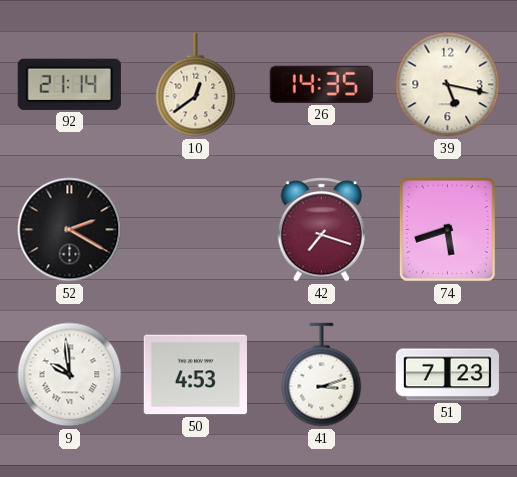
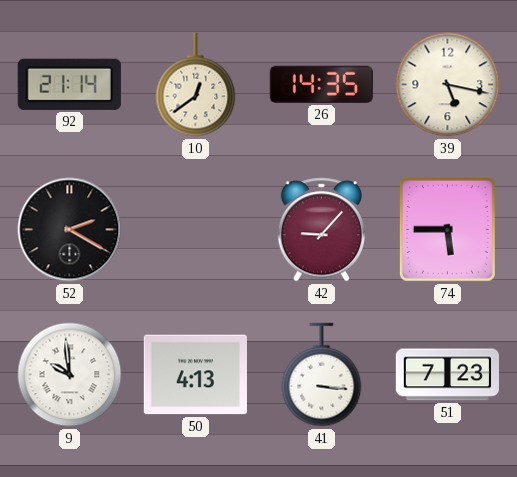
42: 7:18 -> 9:07
74: 5:42 -> 5:45
50: 4:53 -> 4:13
41: 3:12 -> 3:16
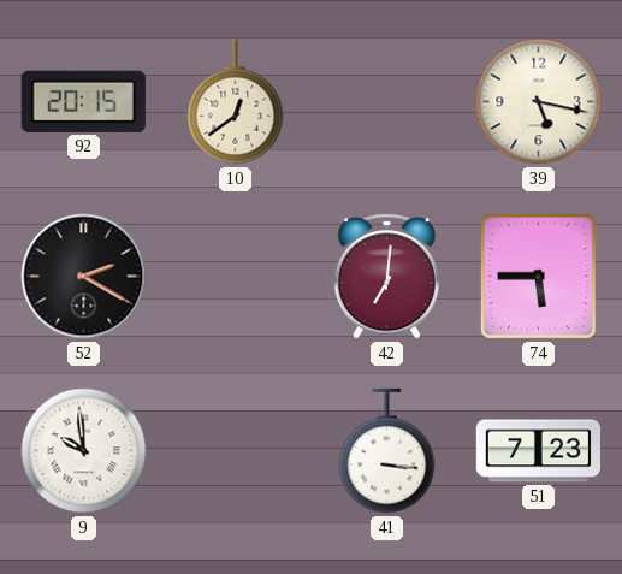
92: 21:14 -> 20:15
26: 14:35 -> none
42: 9:07 -> 7:01
50: 4:13 -> none
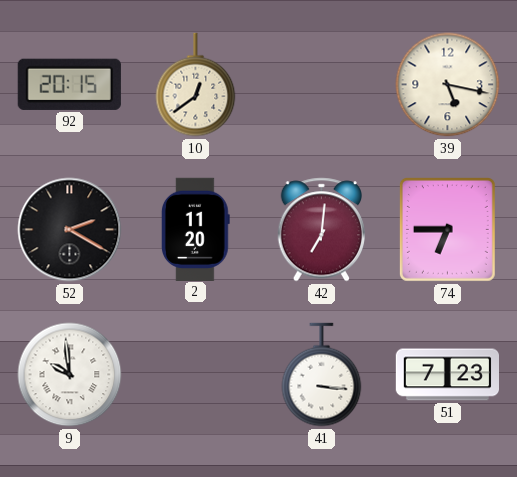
2: none -> 11:20
74: 5:45 -> 6:45
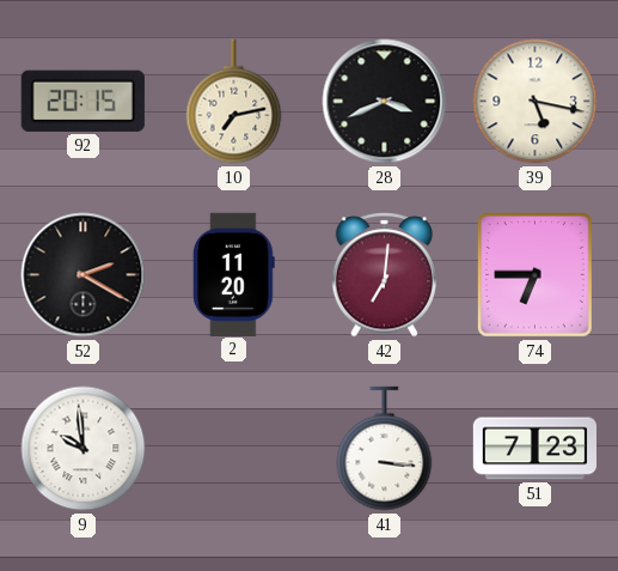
10: 12:39 -> 7:13
28: none -> 3:41
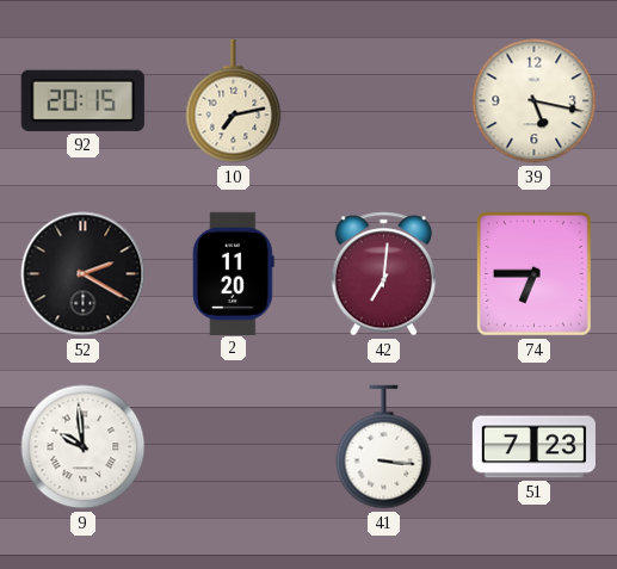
28: 3:41 -> none
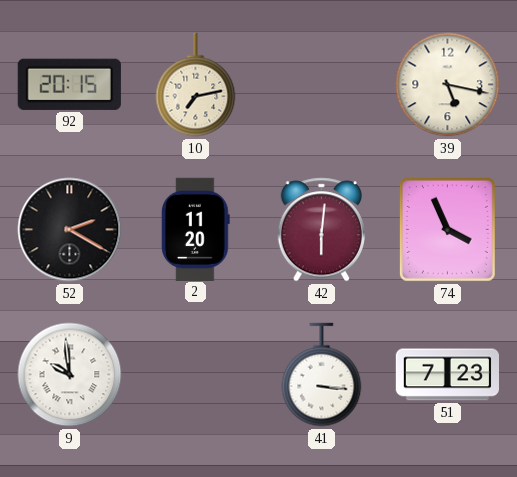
42: 7:01 -> 6:01
74: 6:45 -> 3:56
